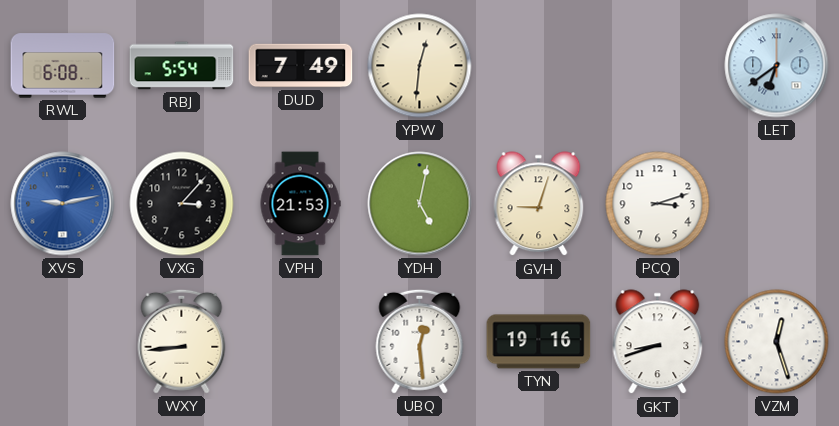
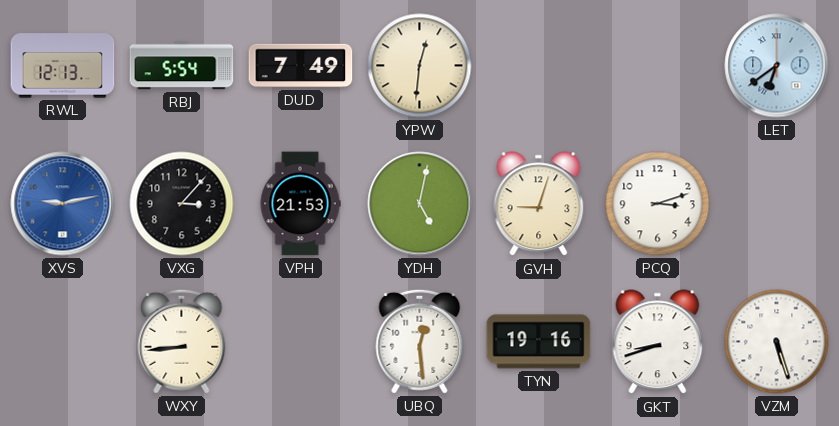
RWL: 6:08 -> 12:13
VZM: 12:27 -> 5:27
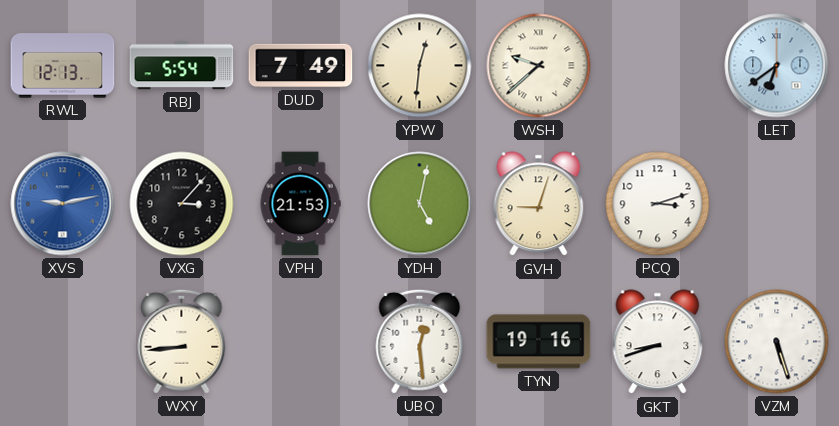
WSH: none -> 9:38
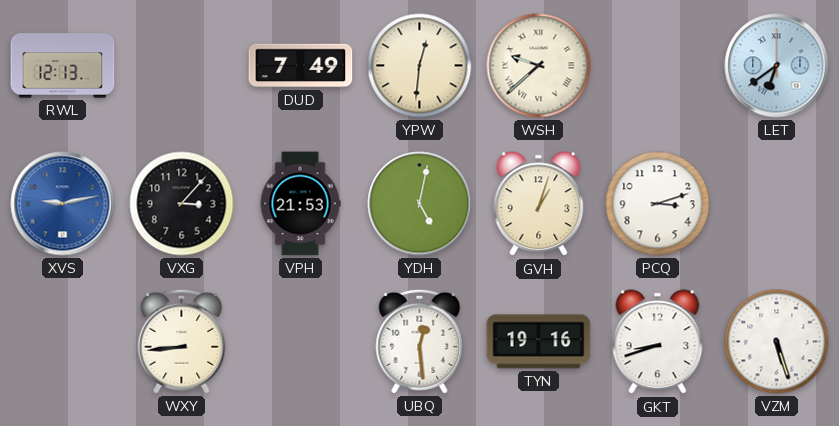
RBJ: 5:54 -> none
GVH: 9:03 -> 1:03
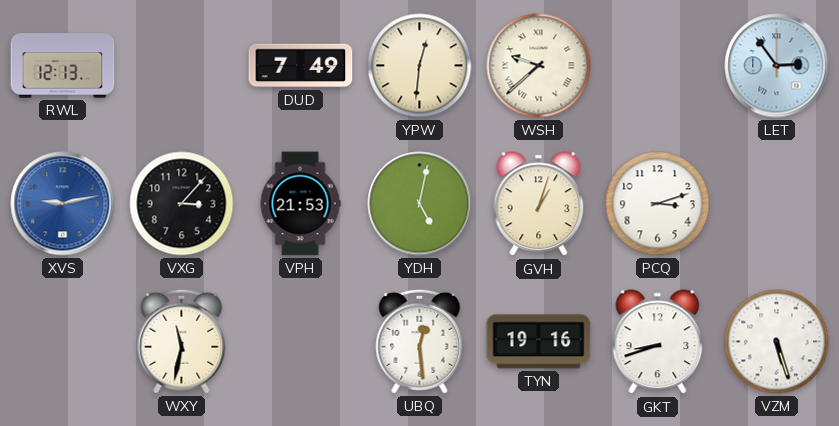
LET: 6:39 -> 2:54
WXY: 8:44 -> 11:32
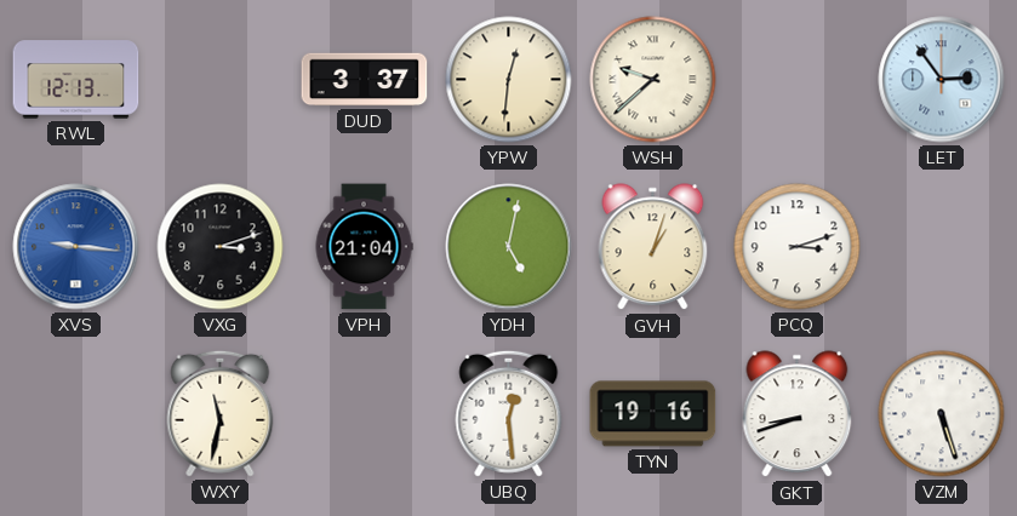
DUD: 7:49 -> 3:37
XVS: 9:13 -> 9:16
VXG: 3:07 -> 3:12
VPH: 21:53 -> 21:04
